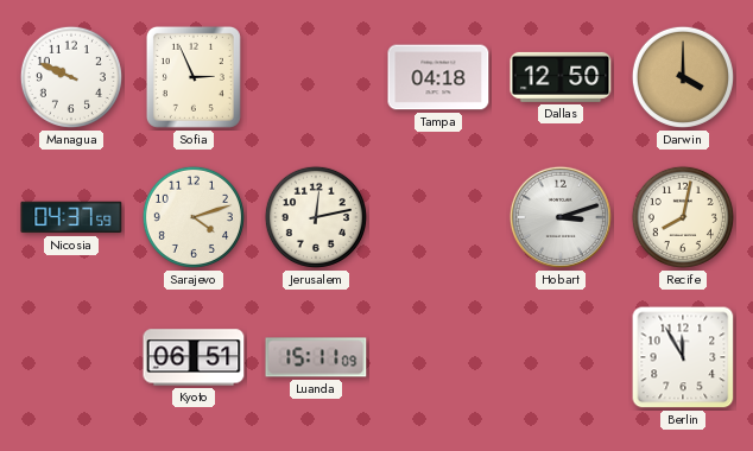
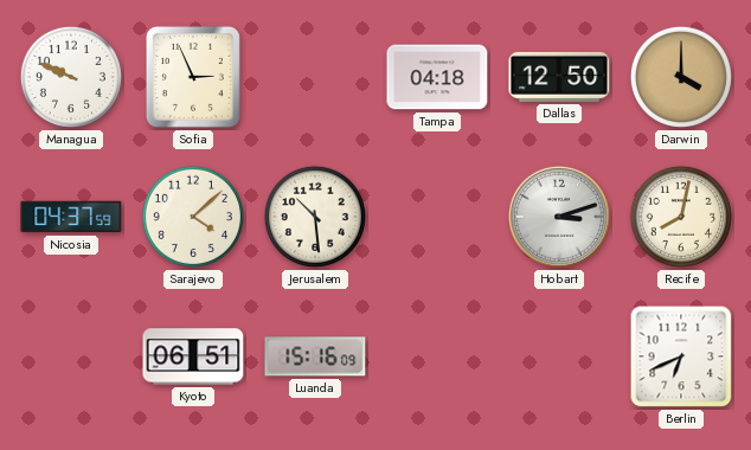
Sarajevo: 4:12 -> 4:08
Jerusalem: 12:13 -> 10:29
Luanda: 15:11 -> 15:16
Berlin: 11:55 -> 6:41
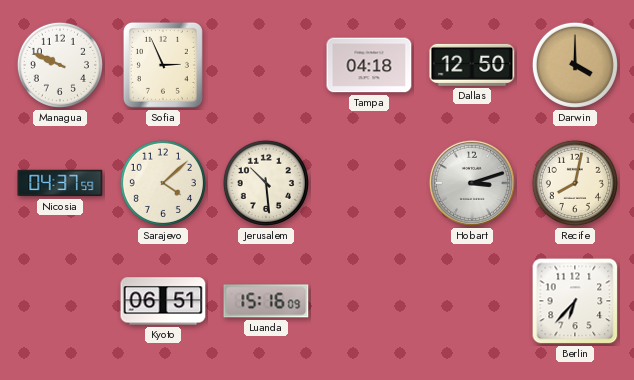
Berlin: 6:41 -> 6:37
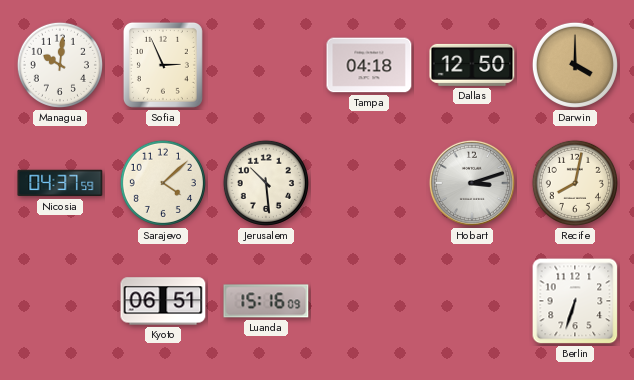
Managua: 9:49 -> 10:01
Berlin: 6:37 -> 6:33
